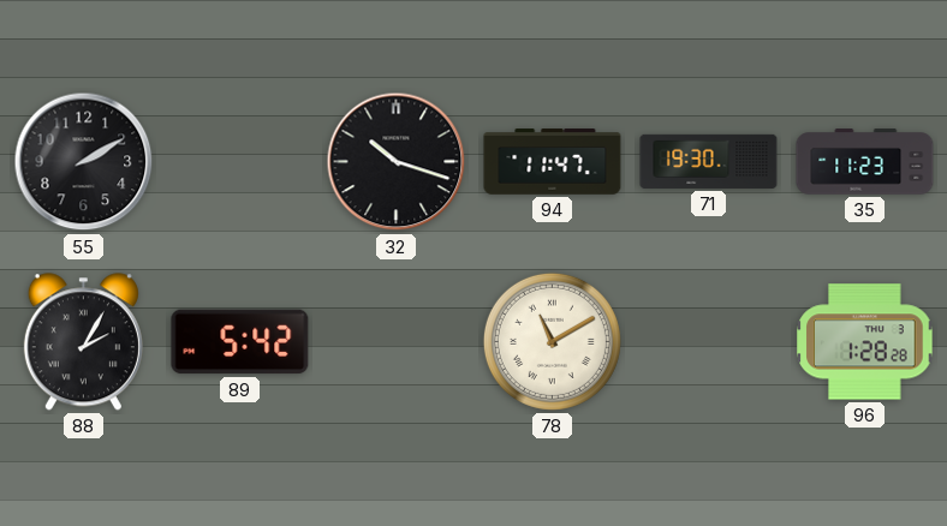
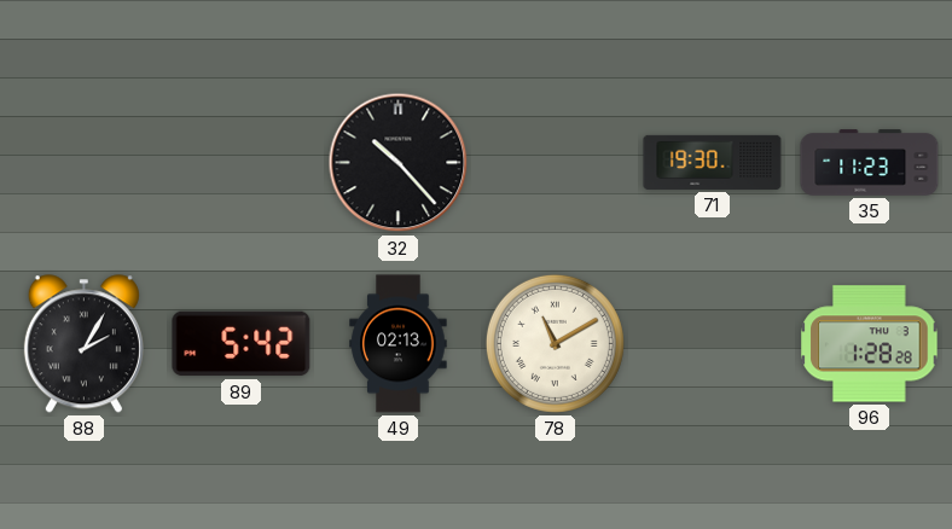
55: 2:10 -> none
32: 10:18 -> 10:23
94: 11:47 -> none
49: none -> 02:13
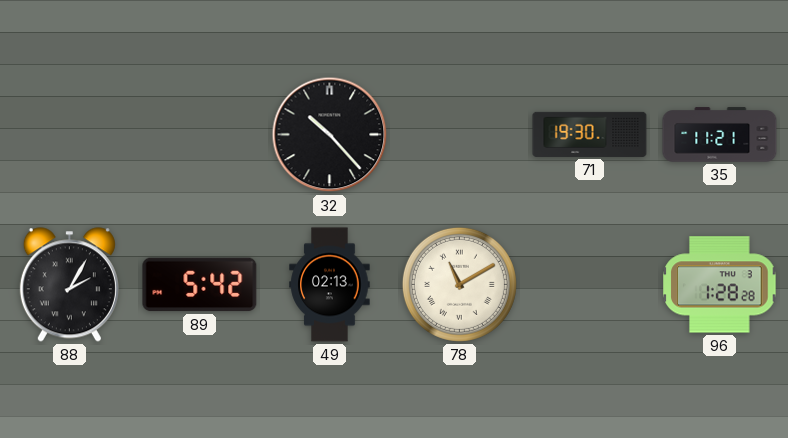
35: 11:23 -> 11:21
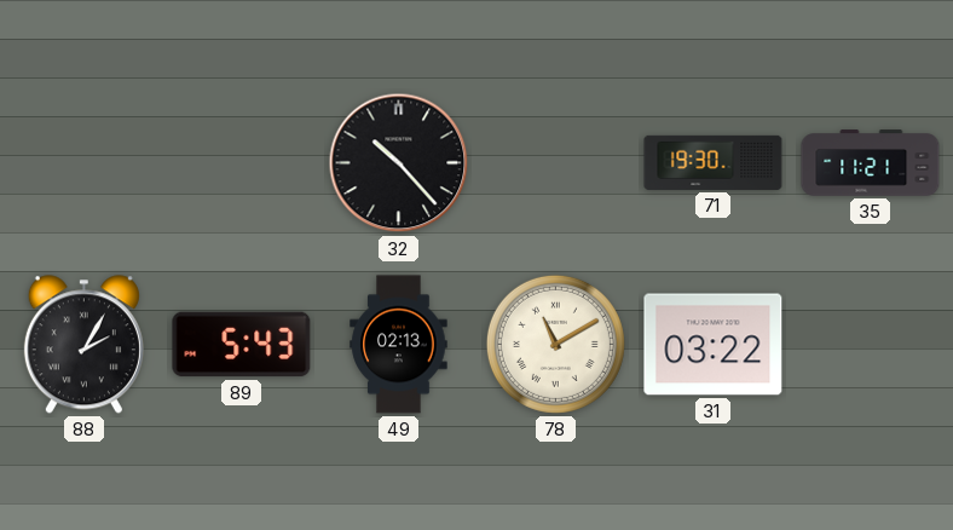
89: 5:42 -> 5:43
31: none -> 03:22
96: 1:28 -> none
